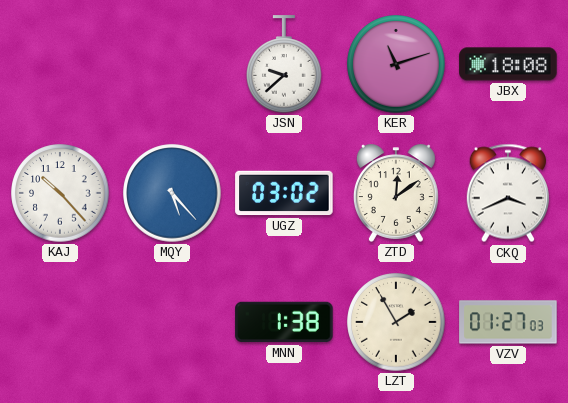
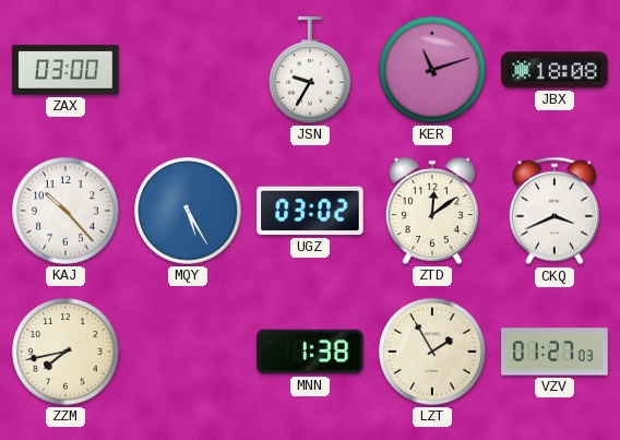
ZAX: none -> 03:00
JSN: 9:38 -> 9:35
MQY: 5:23 -> 5:25
ZZM: none -> 7:43
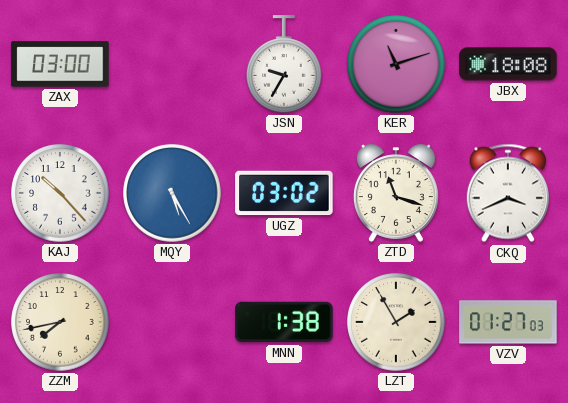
ZTD: 12:09 -> 11:18
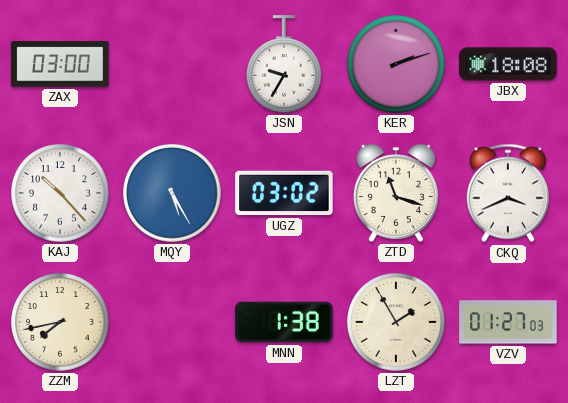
KER: 11:12 -> 2:12
